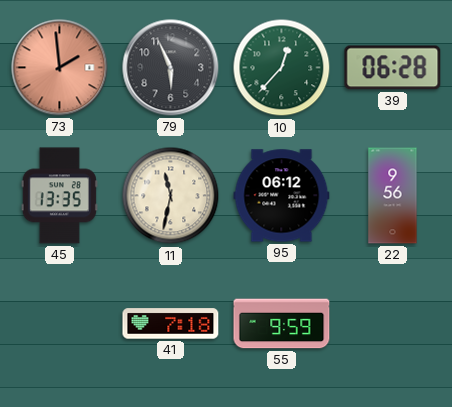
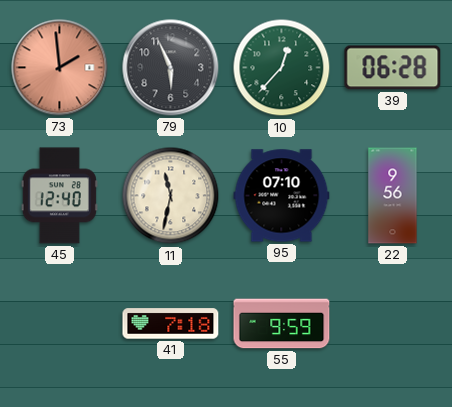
45: 13:35 -> 12:40
95: 06:12 -> 07:10
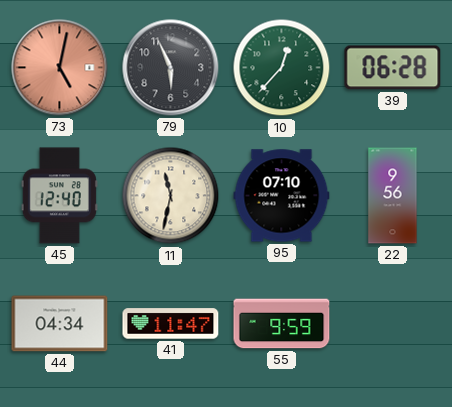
73: 1:59 -> 5:02
44: none -> 04:34
41: 7:18 -> 11:47
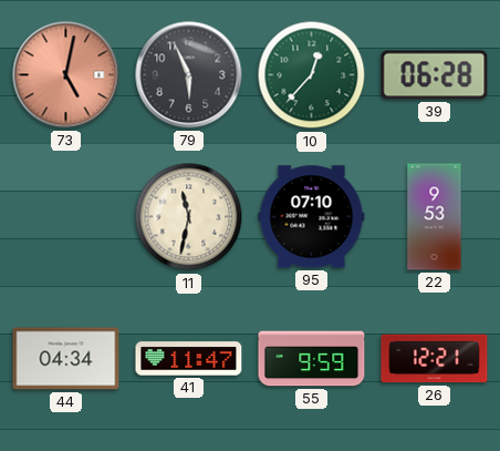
45: 12:40 -> none
22: 9:56 -> 9:53
26: none -> 12:21
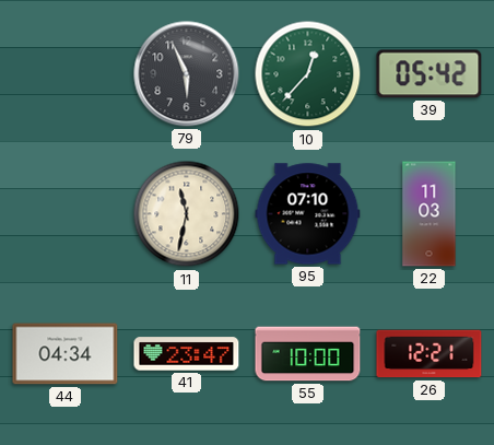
73: 5:02 -> none
39: 06:28 -> 05:42
22: 9:53 -> 11:03
41: 11:47 -> 23:47
55: 9:59 -> 10:00
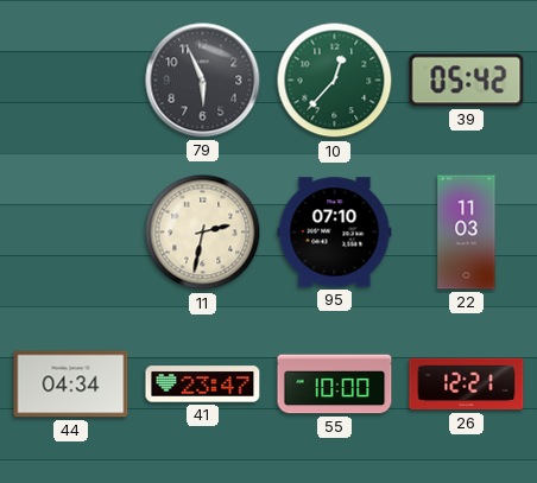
11: 11:32 -> 2:32
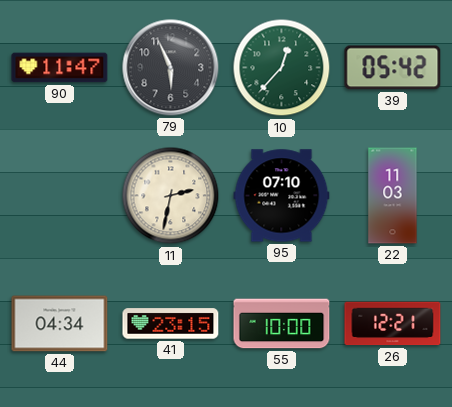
90: none -> 11:47
41: 23:47 -> 23:15
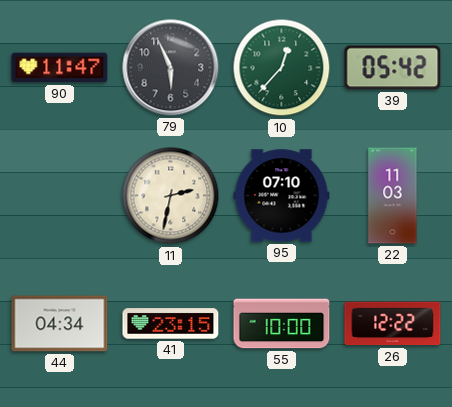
26: 12:21 -> 12:22
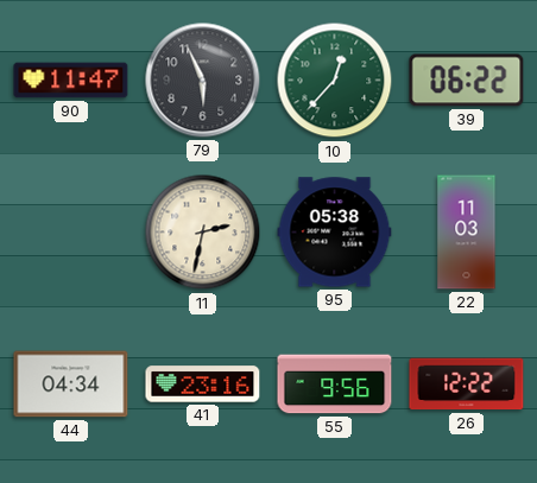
39: 05:42 -> 06:22
95: 07:10 -> 05:38
41: 23:15 -> 23:16
55: 10:00 -> 9:56
